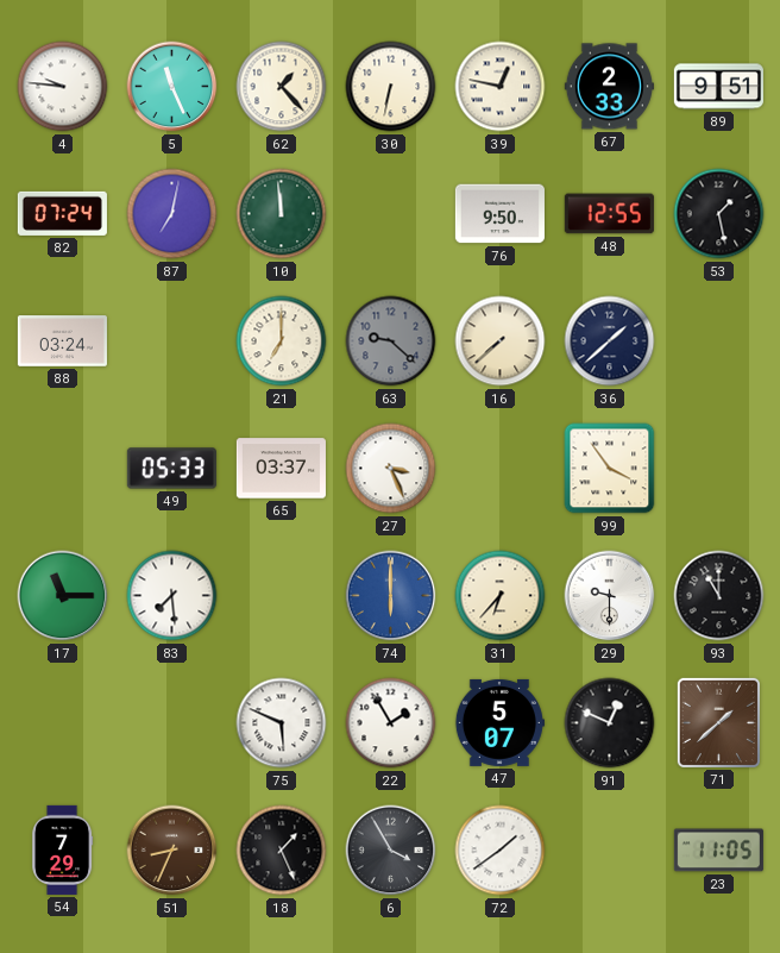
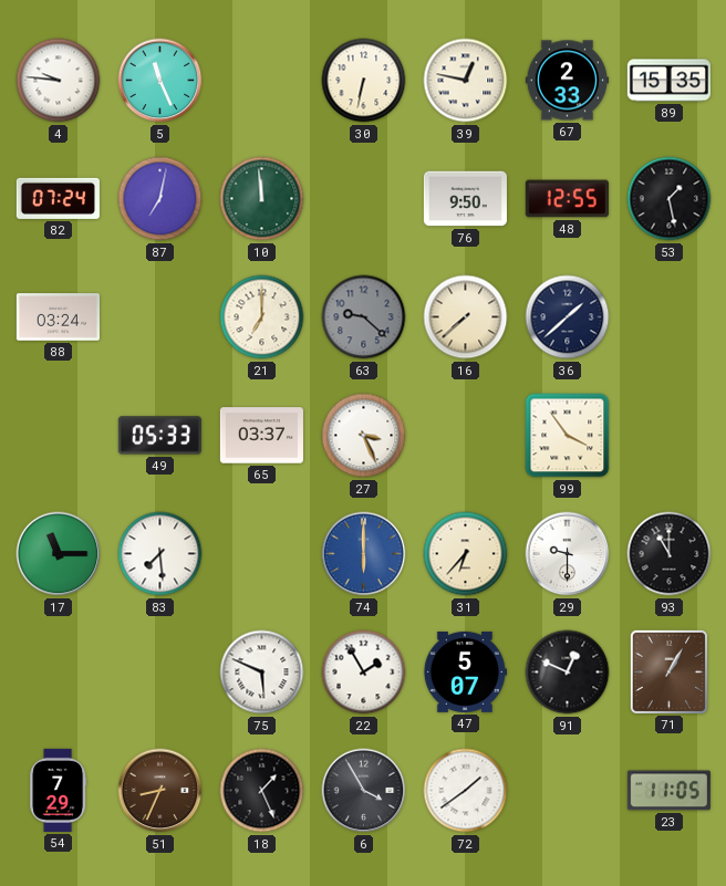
62: 1:23 -> none
89: 9:51 -> 15:35
71: 1:38 -> 1:05
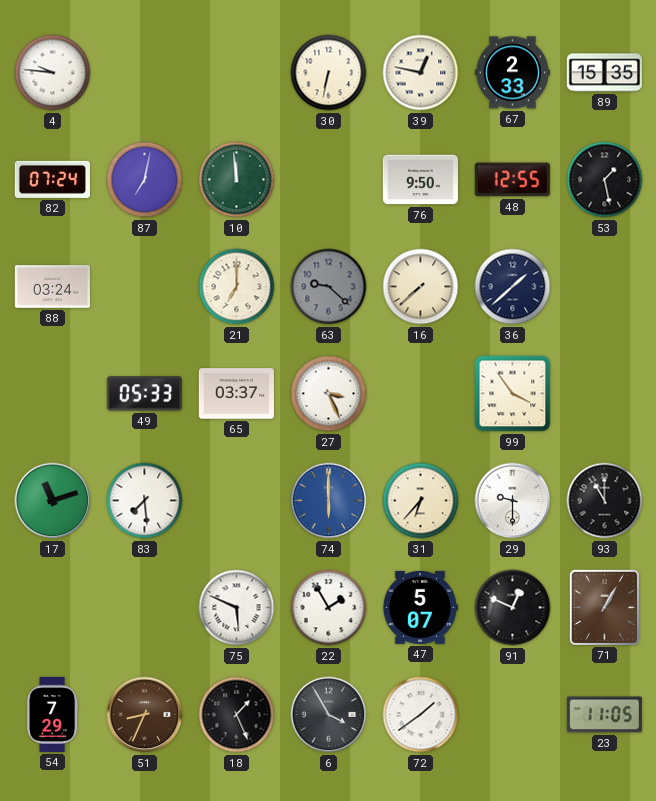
5: 11:26 -> none
17: 11:15 -> 11:12
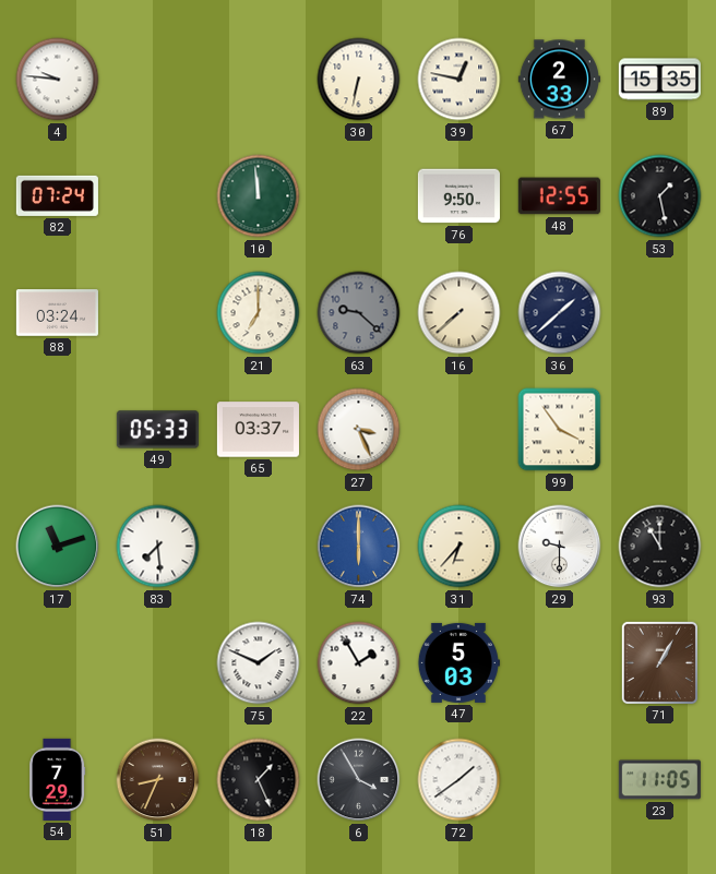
87: 7:02 -> none
75: 5:49 -> 1:49
47: 5:07 -> 5:03
91: 12:49 -> none
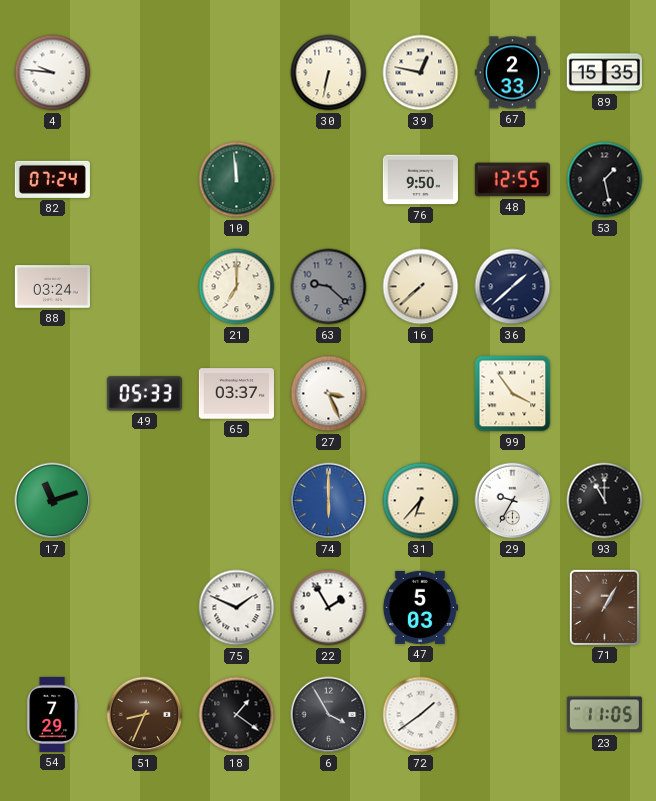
83: 7:29 -> none
29: 9:30 -> 9:35
18: 1:26 -> 1:21
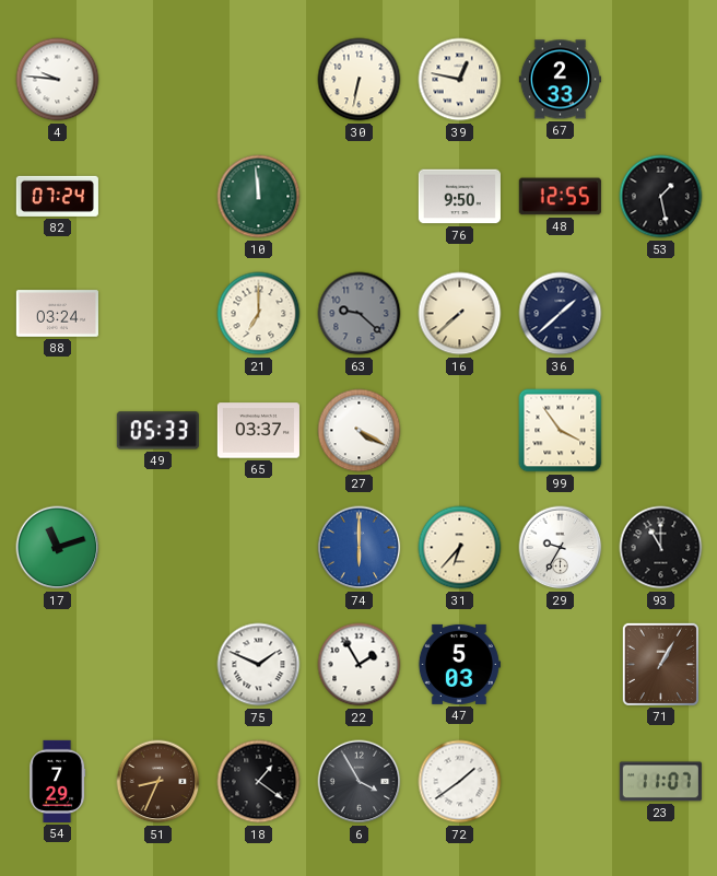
89: 15:35 -> none
27: 3:26 -> 4:20
23: 11:05 -> 11:07
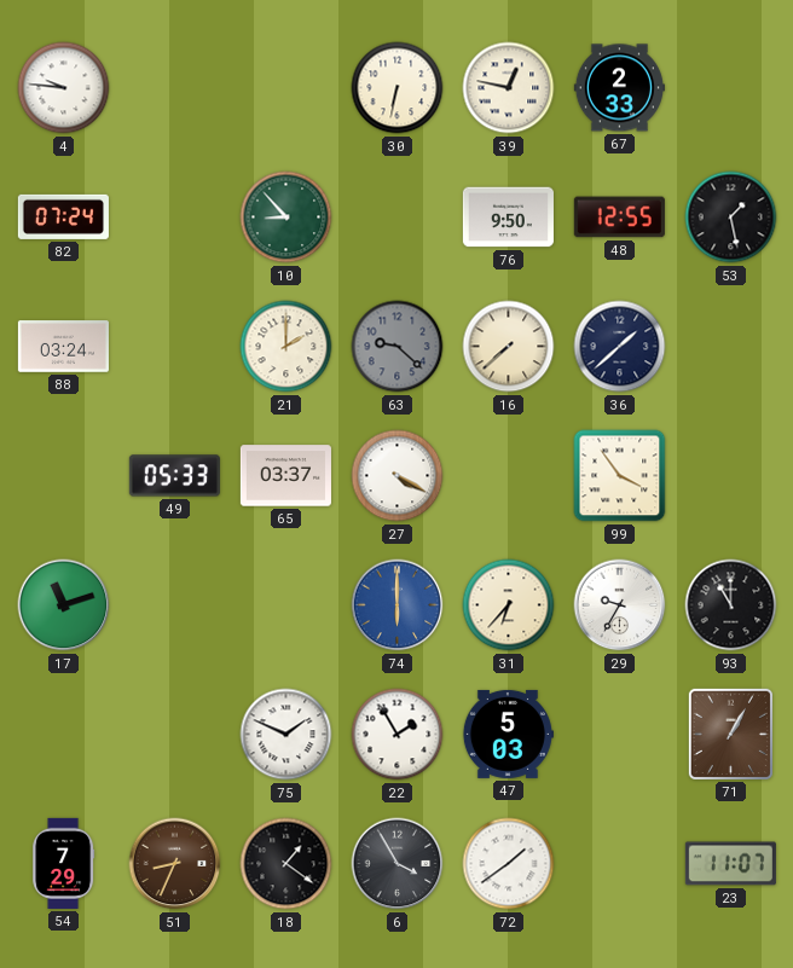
10: 11:59 -> 8:53
21: 7:00 -> 2:00
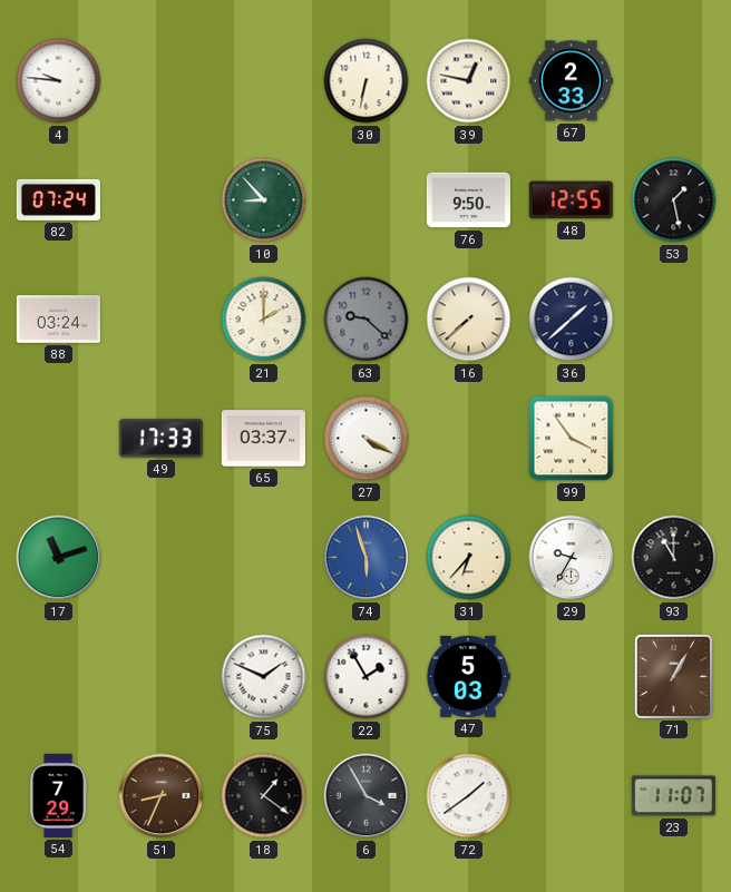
49: 05:33 -> 17:33
74: 6:00 -> 5:57
